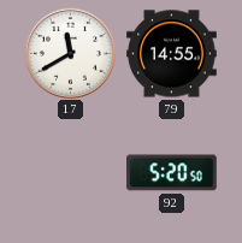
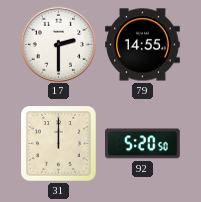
17: 11:40 -> 2:30
31: none -> 12:00
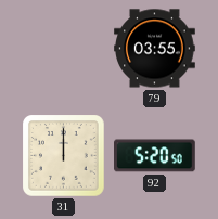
17: 2:30 -> none
79: 14:55 -> 03:55
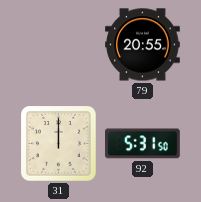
79: 03:55 -> 20:55
92: 5:20 -> 5:31
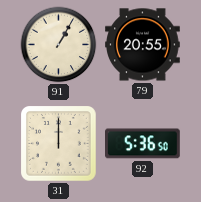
91: none -> 1:05
92: 5:31 -> 5:36
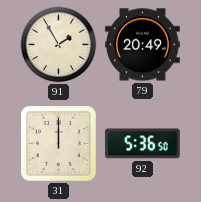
91: 1:05 -> 1:55
79: 20:55 -> 20:49
